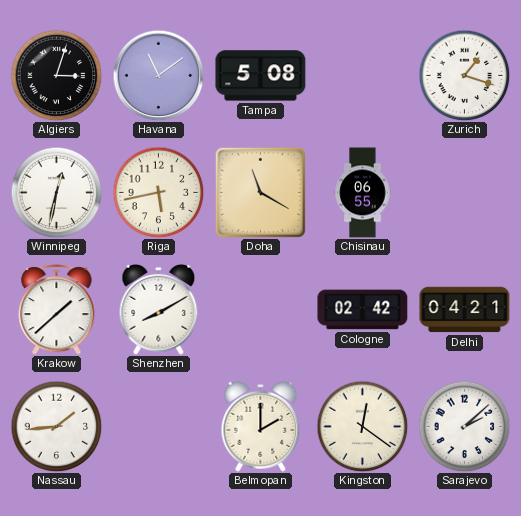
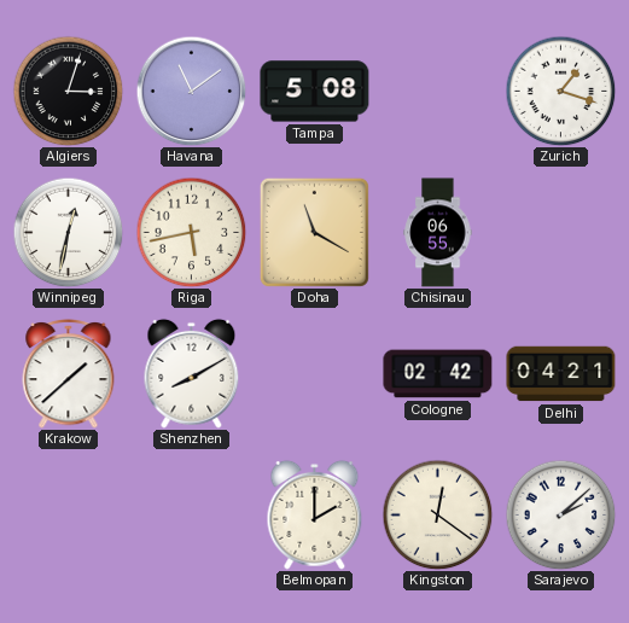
Nassau: 1:44 -> none
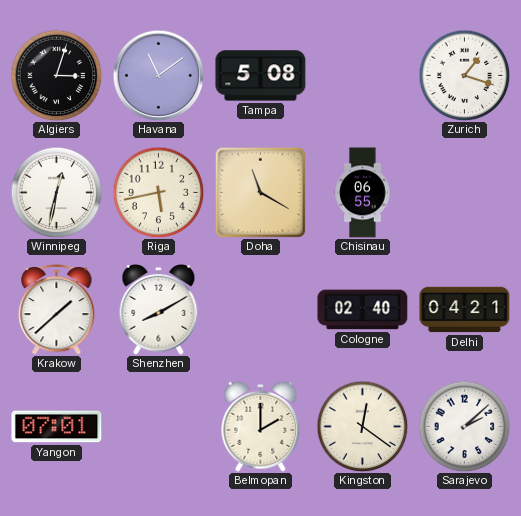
Cologne: 02:42 -> 02:40
Yangon: none -> 07:01
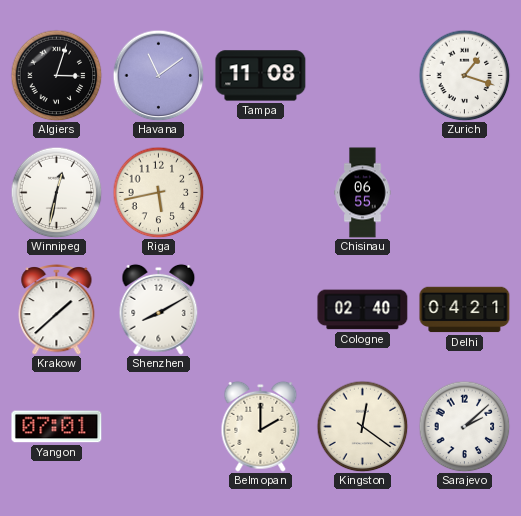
Tampa: 5:08 -> 11:08
Doha: 11:20 -> none
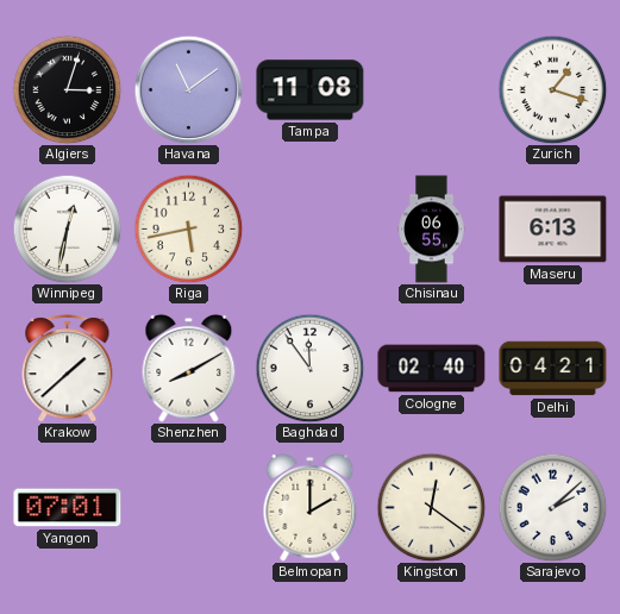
Maseru: none -> 6:13
Baghdad: none -> 11:54
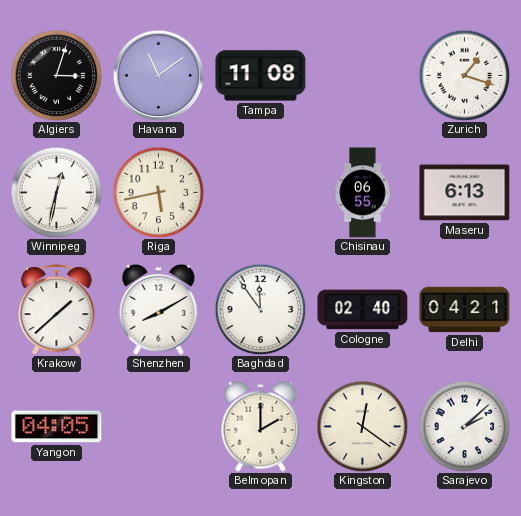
Yangon: 07:01 -> 04:05
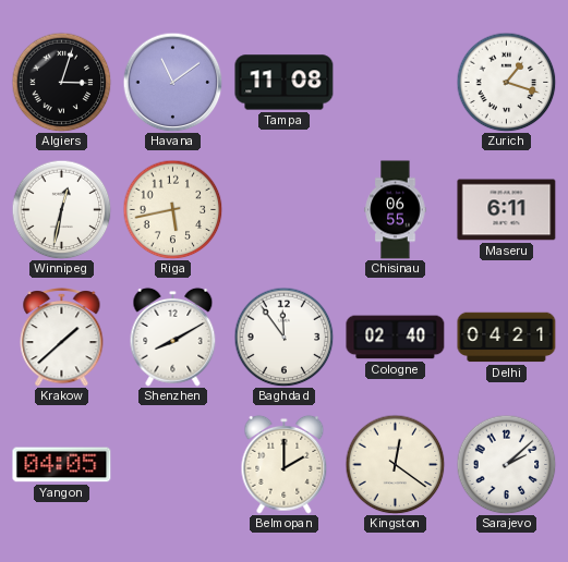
Maseru: 6:13 -> 6:11
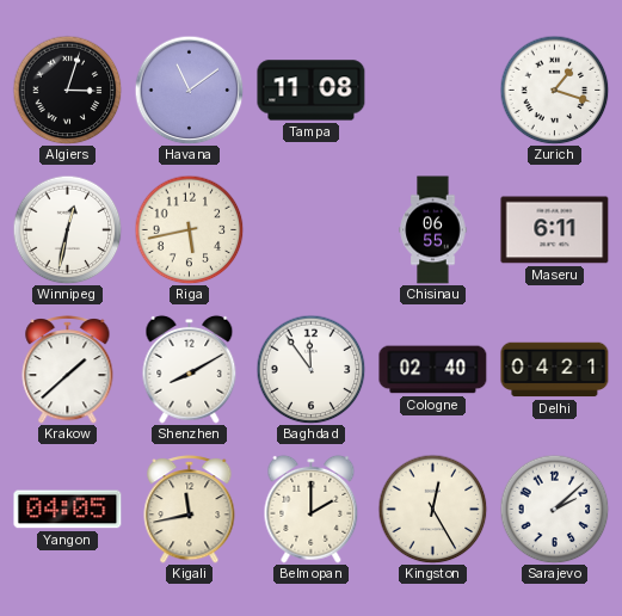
Kigali: none -> 11:43
Kingston: 12:21 -> 12:25
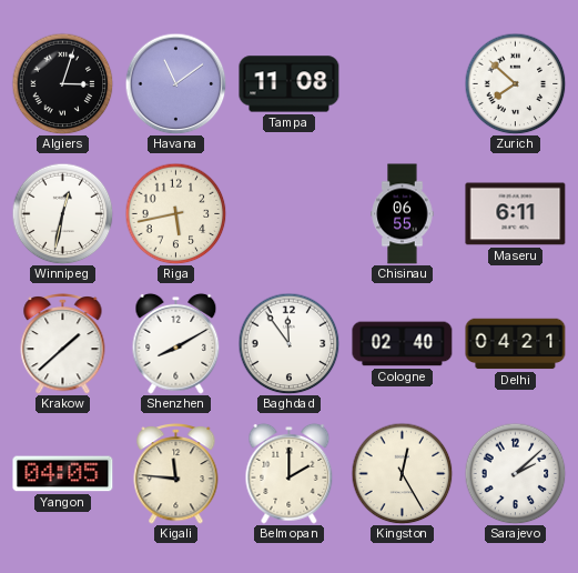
Zurich: 1:18 -> 7:52
Kigali: 11:43 -> 11:46
